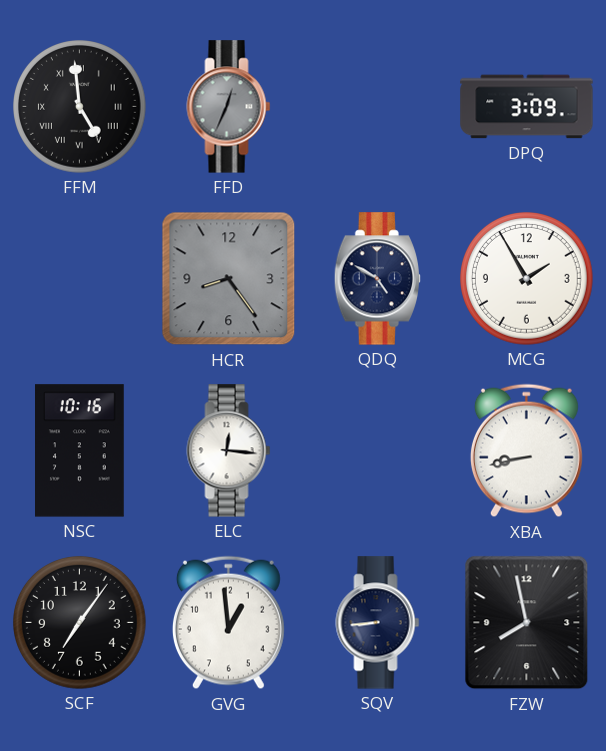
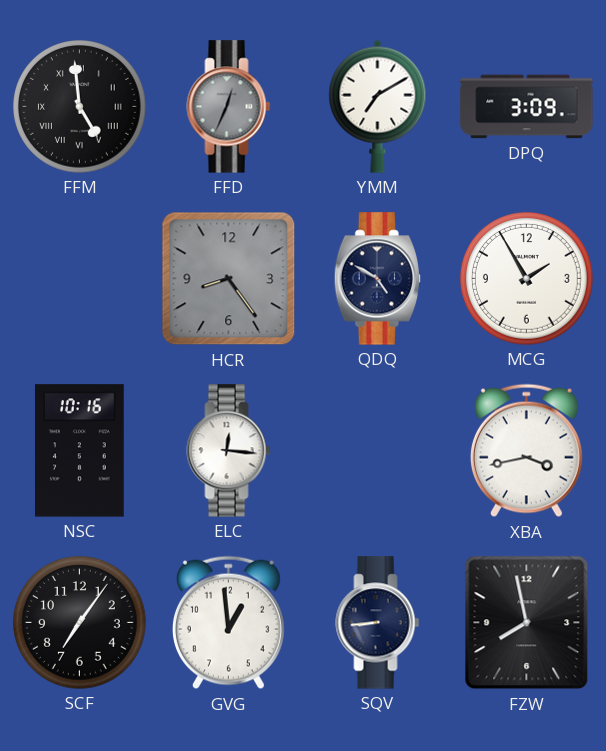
YMM: none -> 7:10
XBA: 8:43 -> 3:43
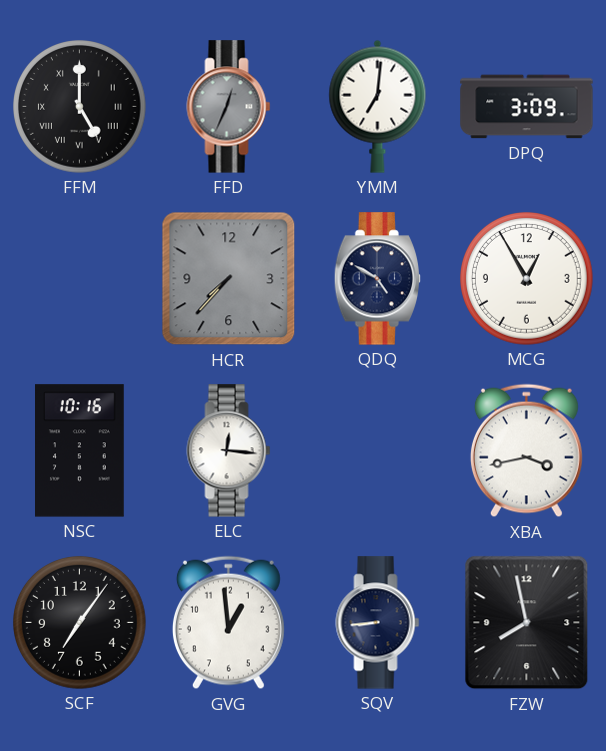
FFM: 4:59 -> 5:00
YMM: 7:10 -> 7:01
HCR: 8:24 -> 7:37
MCG: 1:55 -> 12:55
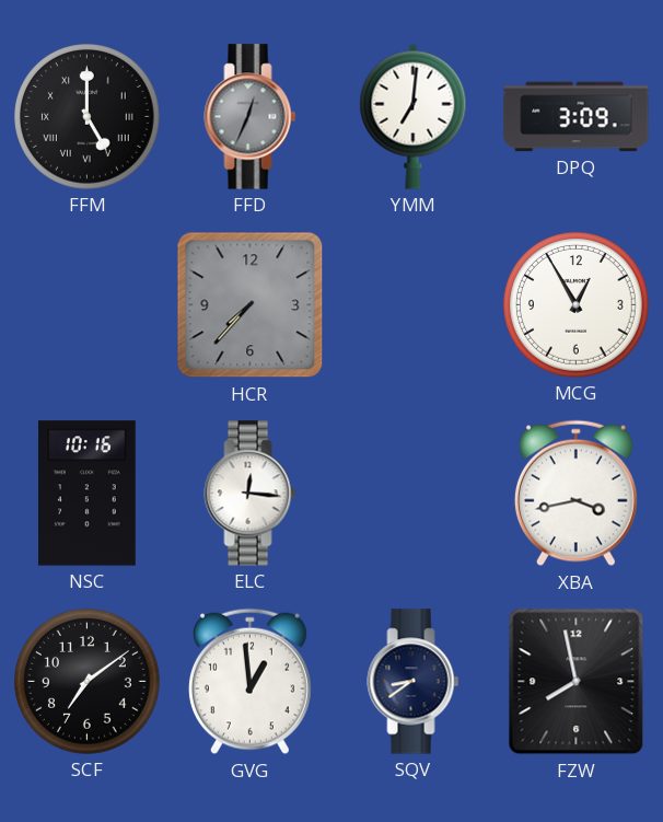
QDQ: 4:50 -> none
SCF: 7:06 -> 7:09
SQV: 8:44 -> 8:39
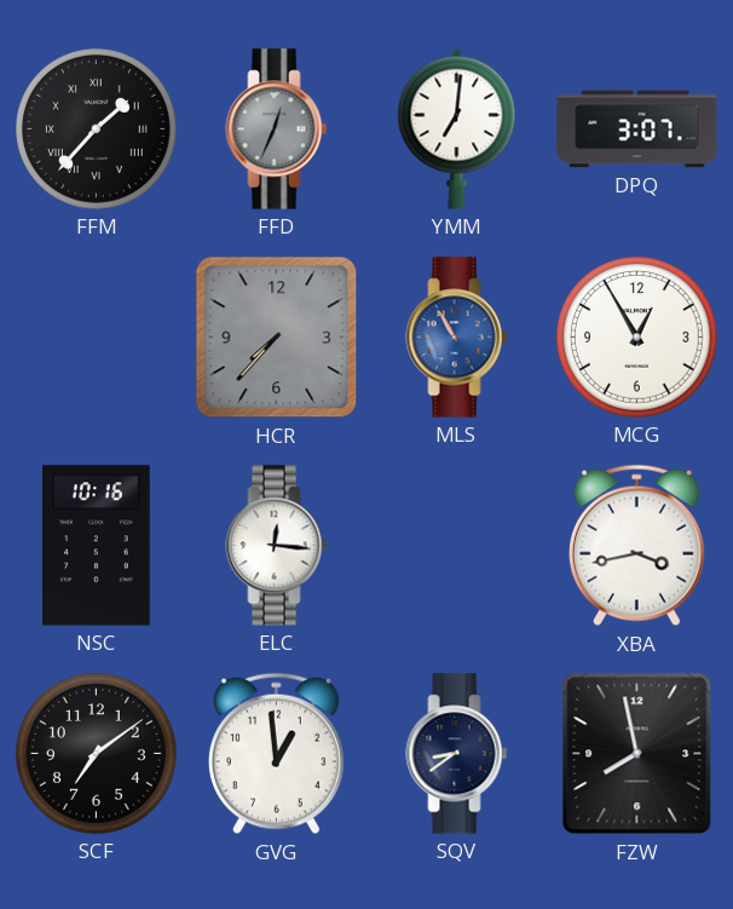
FFM: 5:00 -> 1:37
DPQ: 3:09 -> 3:07
MLS: none -> 10:55
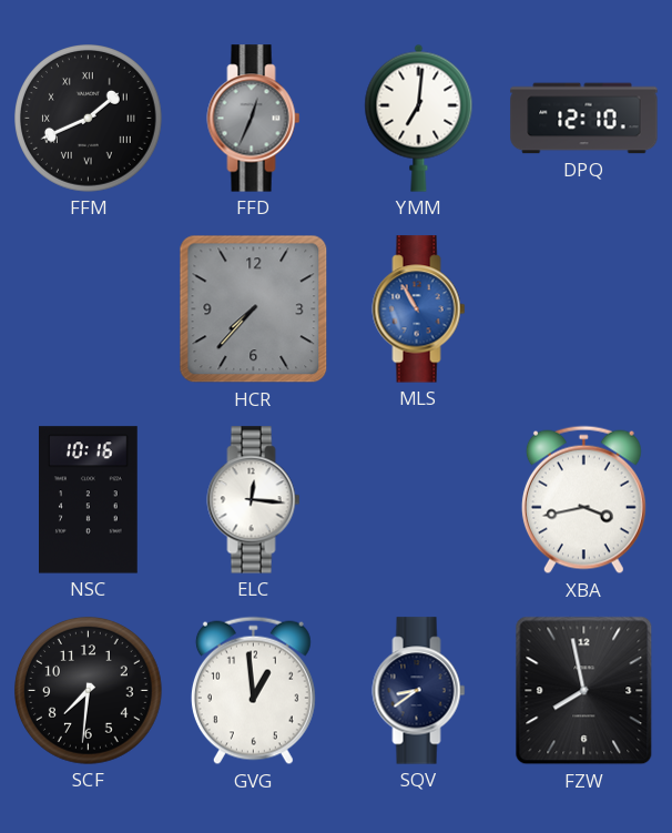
FFM: 1:37 -> 1:41
DPQ: 3:07 -> 12:10
MCG: 12:55 -> none
SCF: 7:09 -> 7:31
